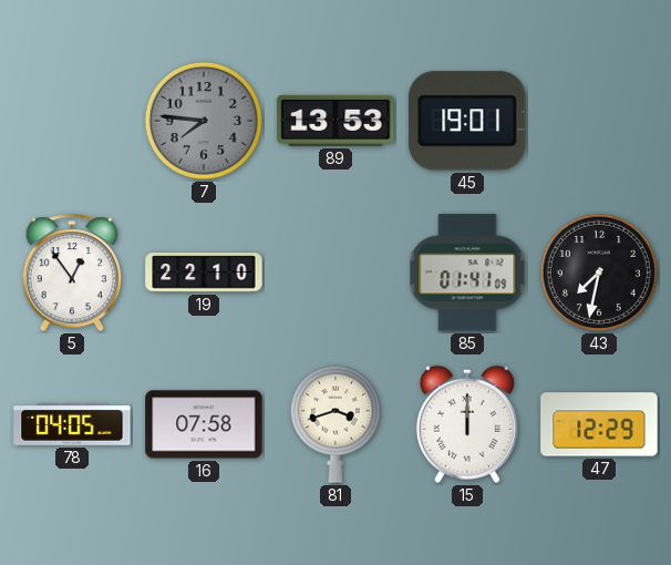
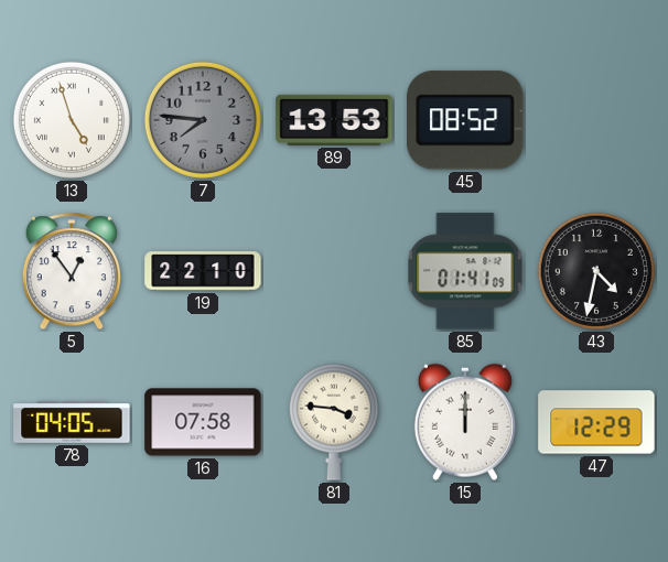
13: none -> 4:57
45: 19:01 -> 08:52
43: 7:32 -> 4:32
81: 3:42 -> 3:46
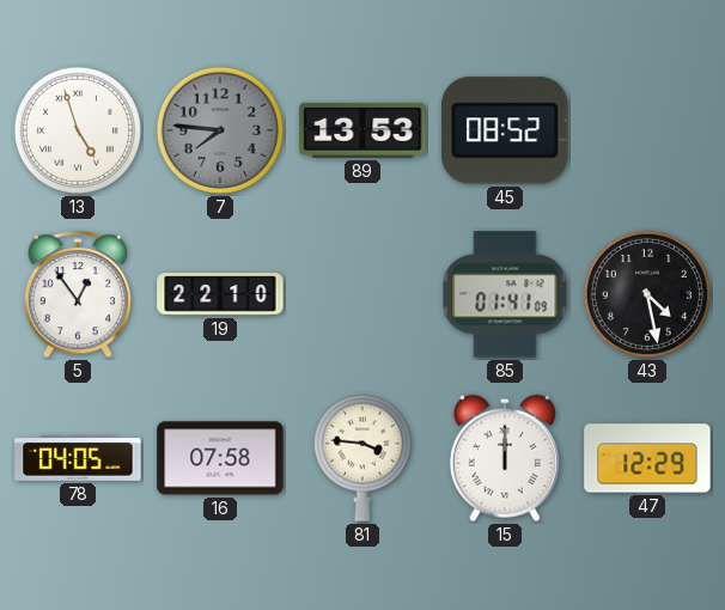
43: 4:32 -> 4:28
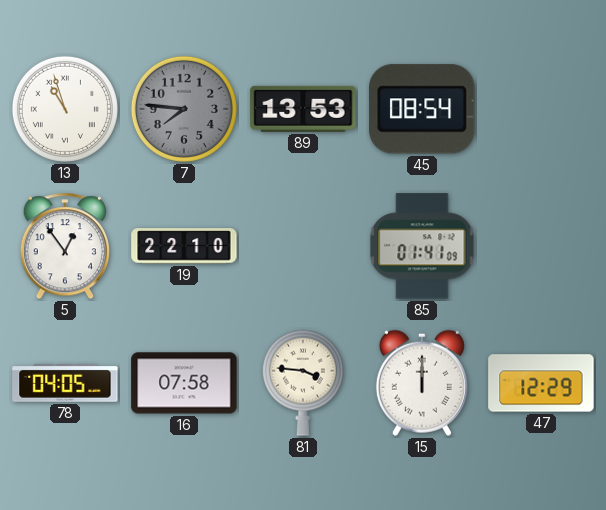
13: 4:57 -> 10:57
45: 08:52 -> 08:54
43: 4:28 -> none
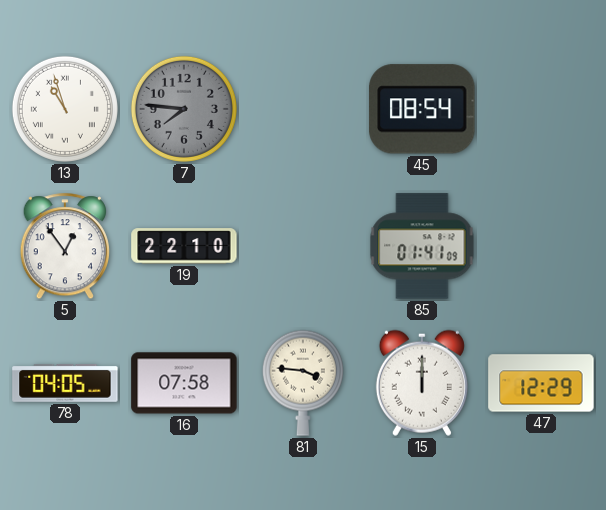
89: 13:53 -> none
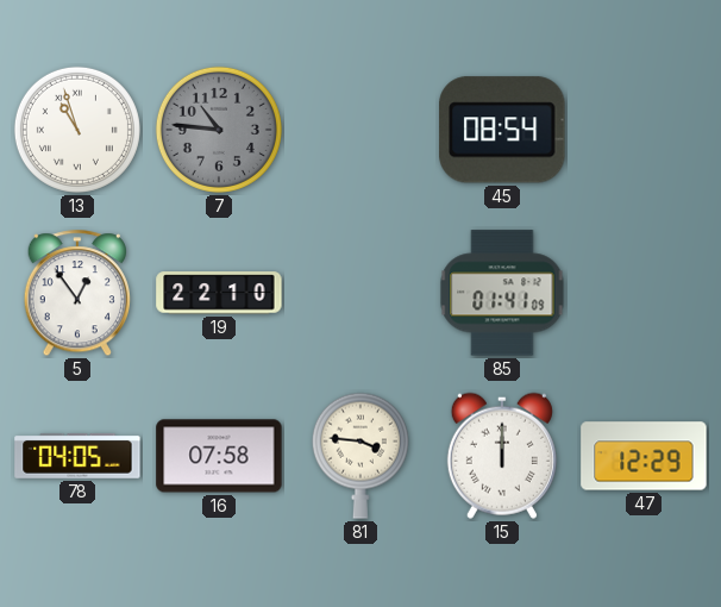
7: 7:46 -> 10:46
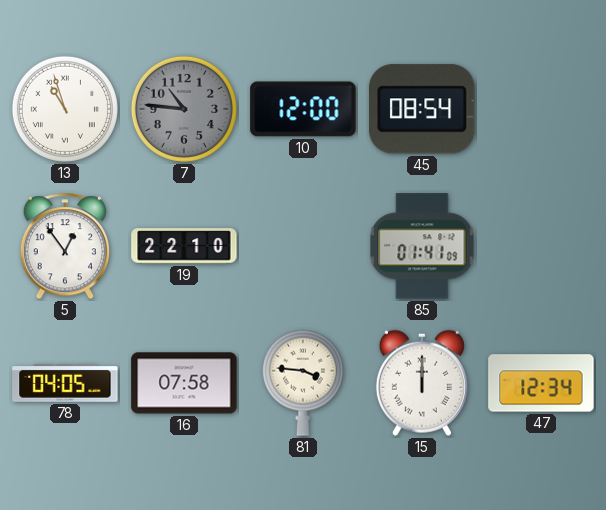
10: none -> 12:00
47: 12:29 -> 12:34
